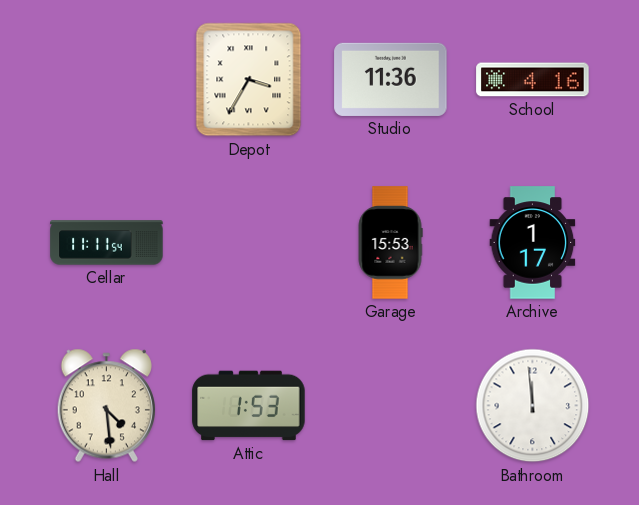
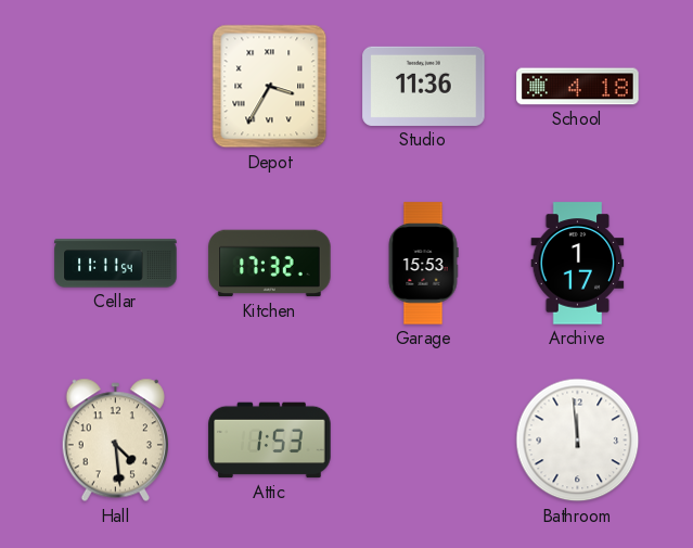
School: 4:16 -> 4:18
Kitchen: none -> 17:32
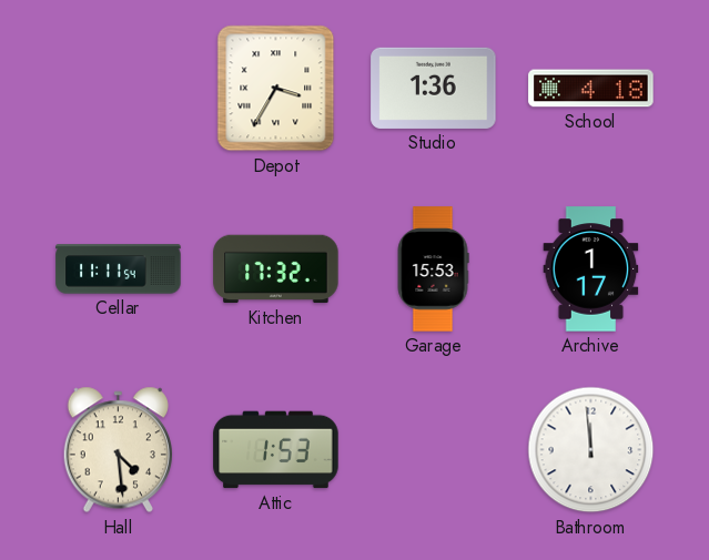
Studio: 11:36 -> 1:36
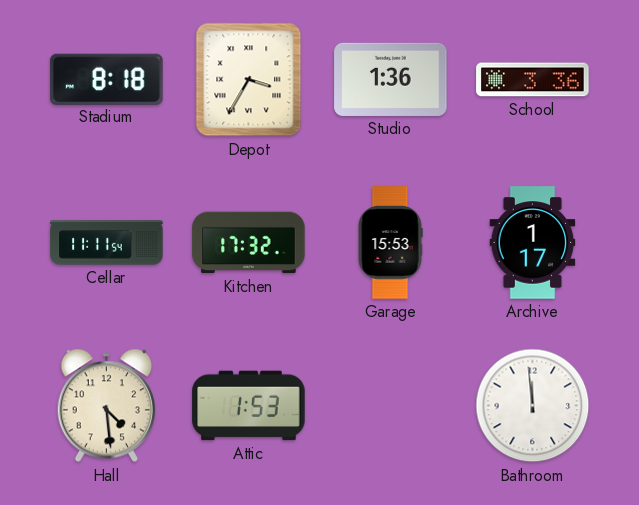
Stadium: none -> 8:18
School: 4:18 -> 3:36
